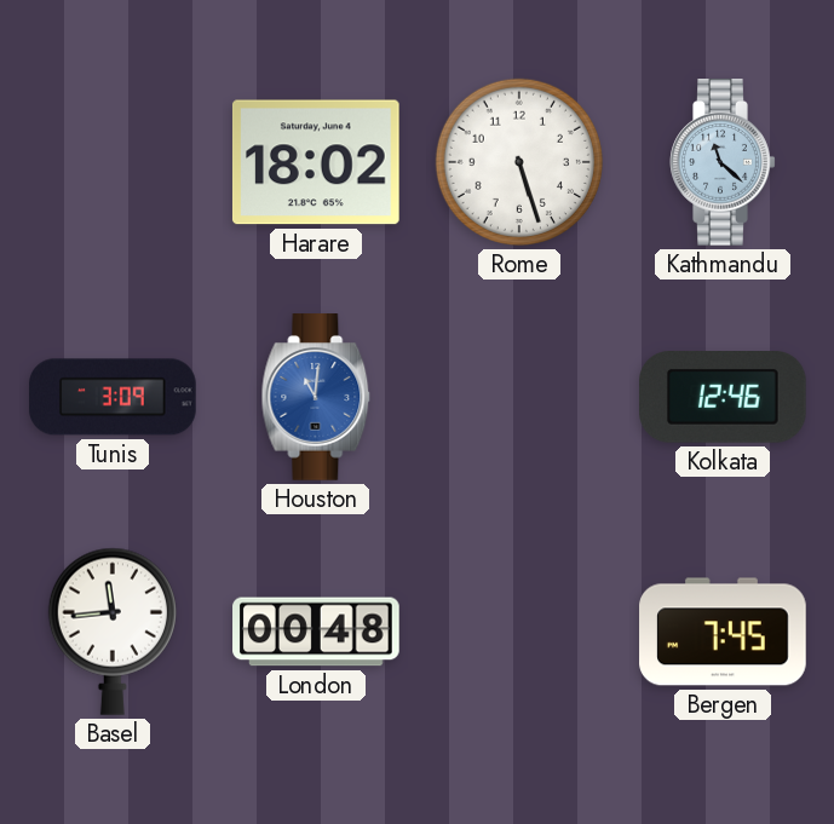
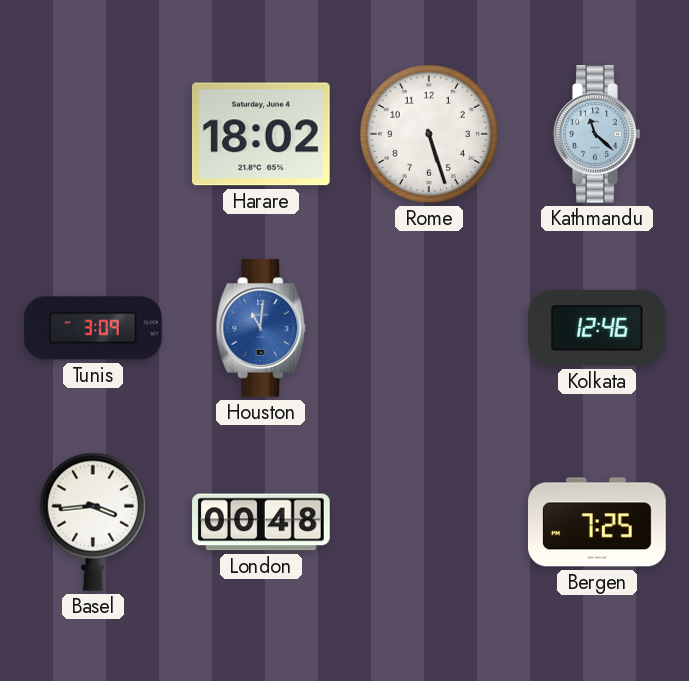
Basel: 11:44 -> 3:44
Bergen: 7:45 -> 7:25
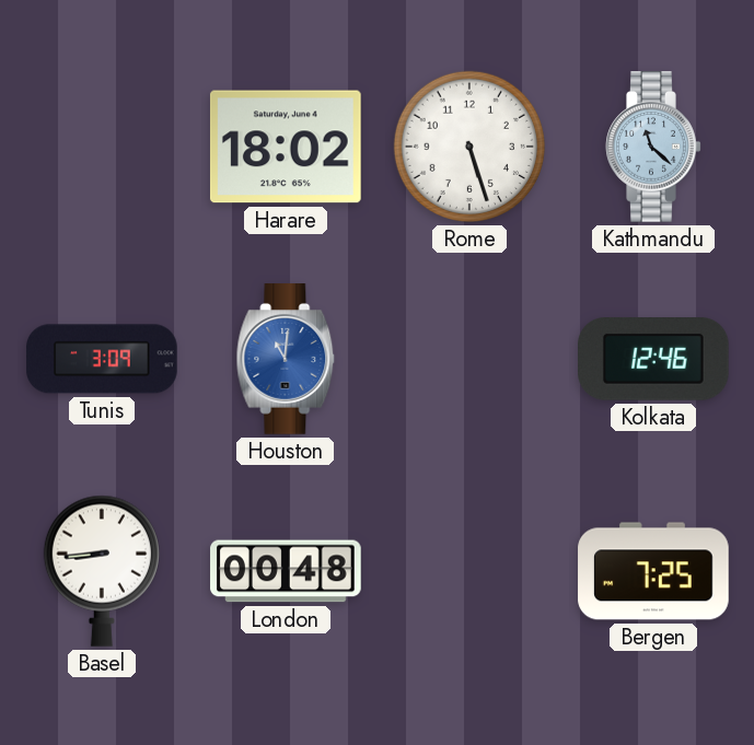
Basel: 3:44 -> 8:44
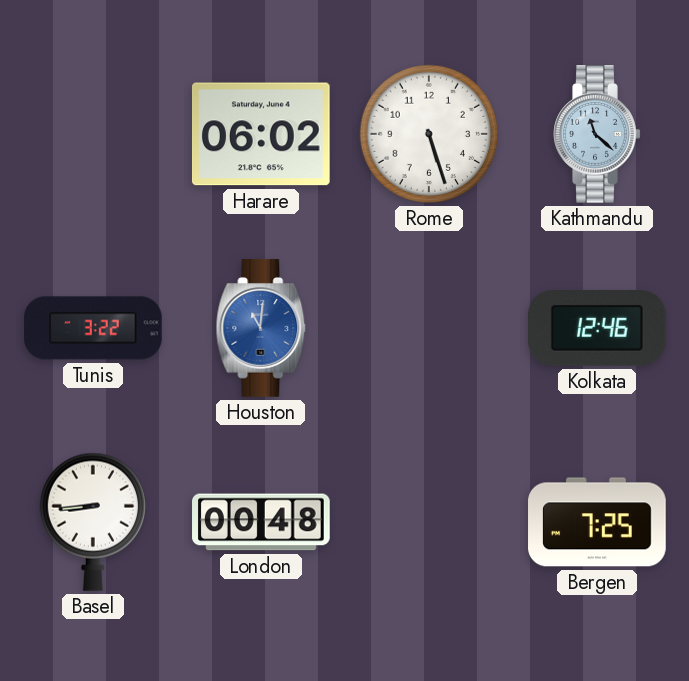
Harare: 18:02 -> 06:02
Tunis: 3:09 -> 3:22
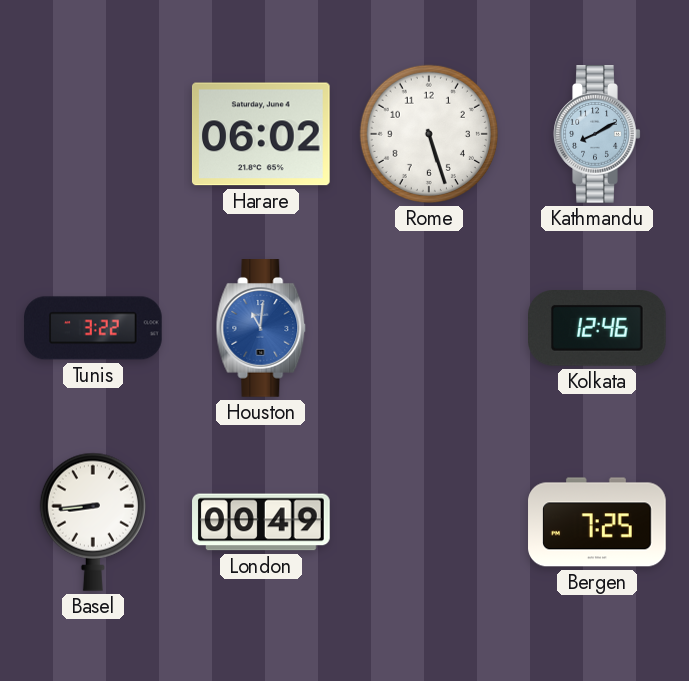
Kathmandu: 11:22 -> 8:10
London: 00:48 -> 00:49
